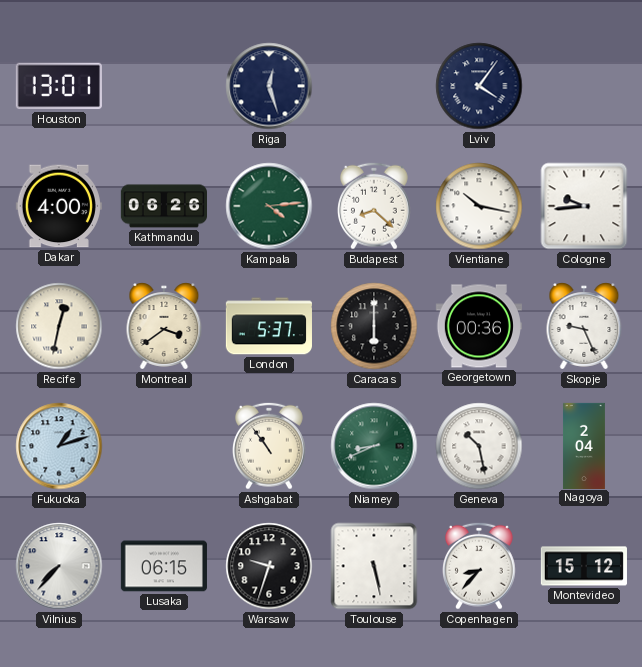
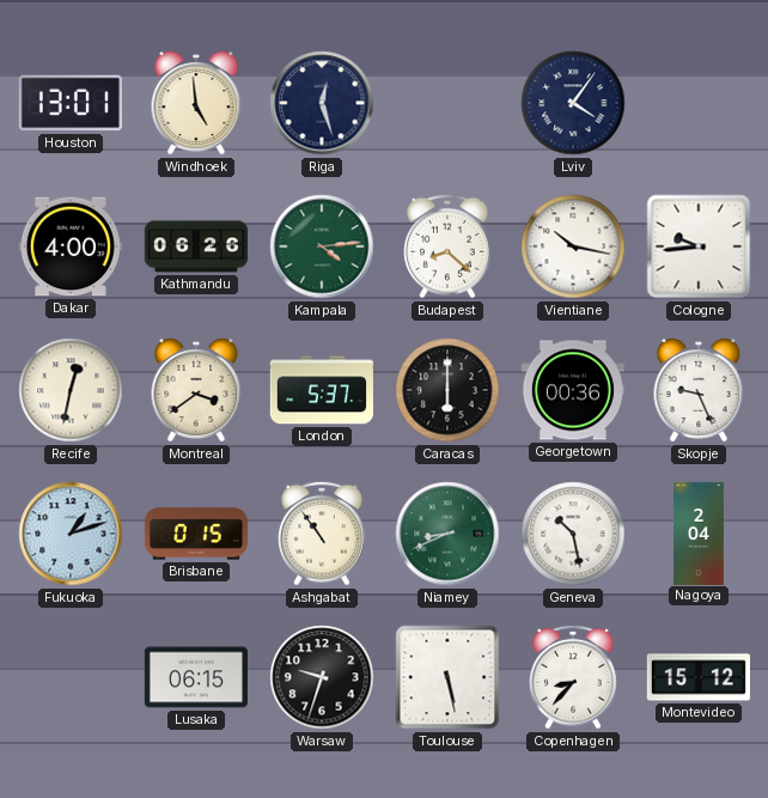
Windhoek: none -> 4:59
Brisbane: none -> 0:15
Vilnius: 7:37 -> none
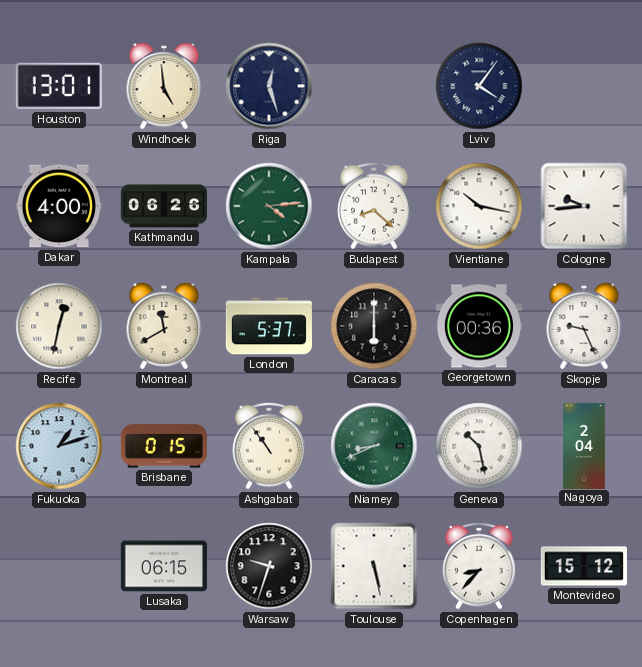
Montreal: 3:39 -> 11:40
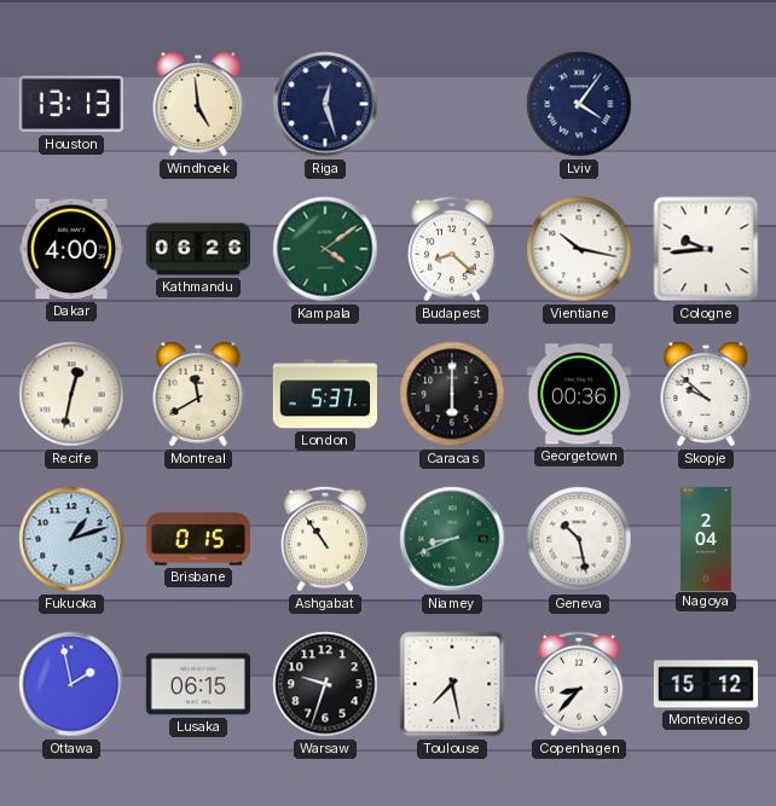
Houston: 13:01 -> 13:13
Kampala: 4:14 -> 4:09
Skopje: 9:26 -> 9:52
Ottawa: none -> 1:58
Toulouse: 5:28 -> 7:28
